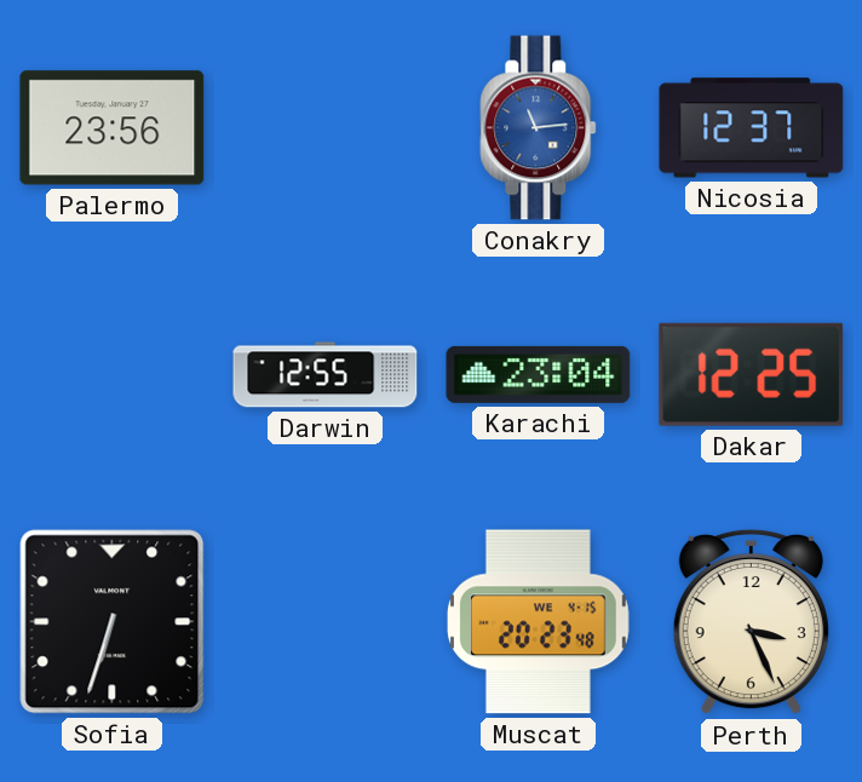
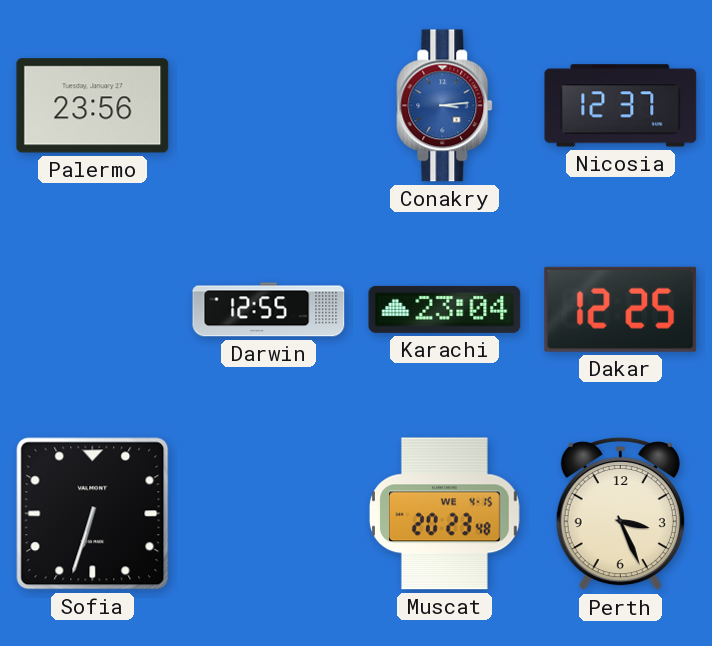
Conakry: 11:14 -> 3:14
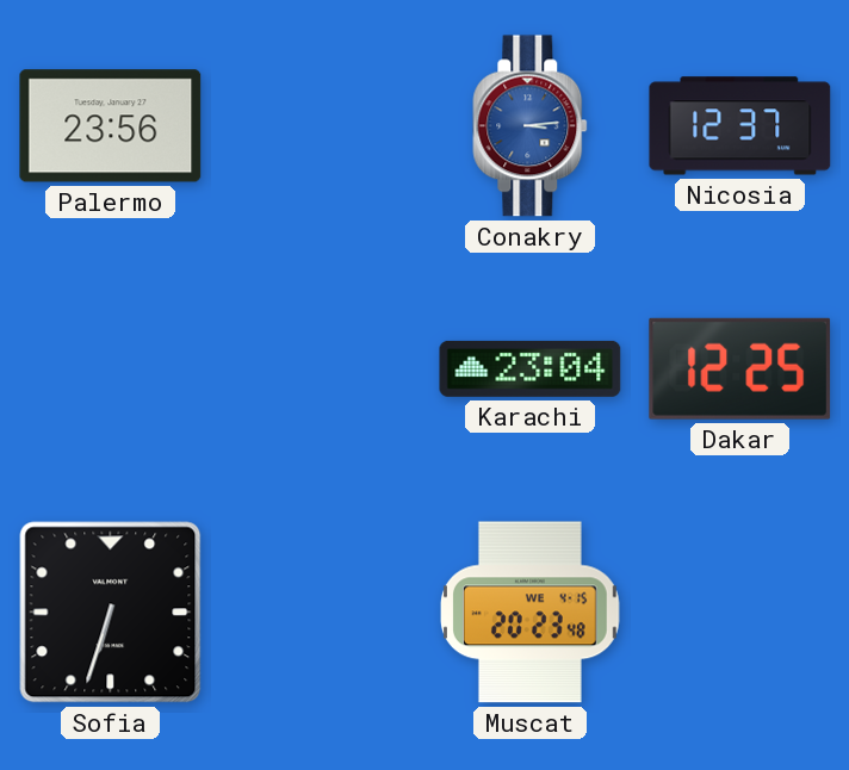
Darwin: 12:55 -> none
Perth: 3:26 -> none
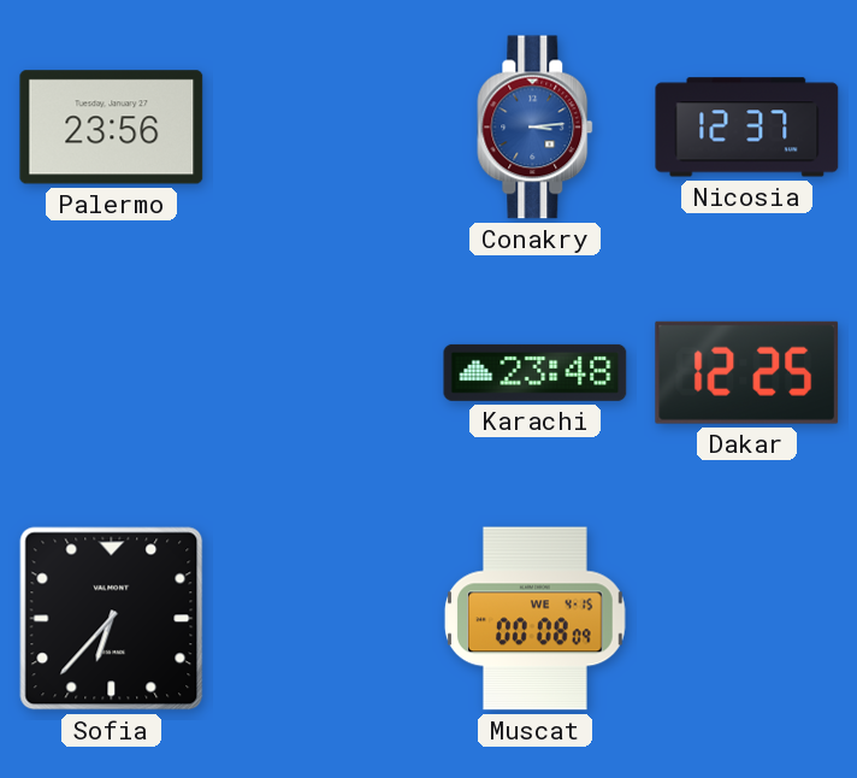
Karachi: 23:04 -> 23:48
Sofia: 6:33 -> 6:37
Muscat: 20:23 -> 00:08
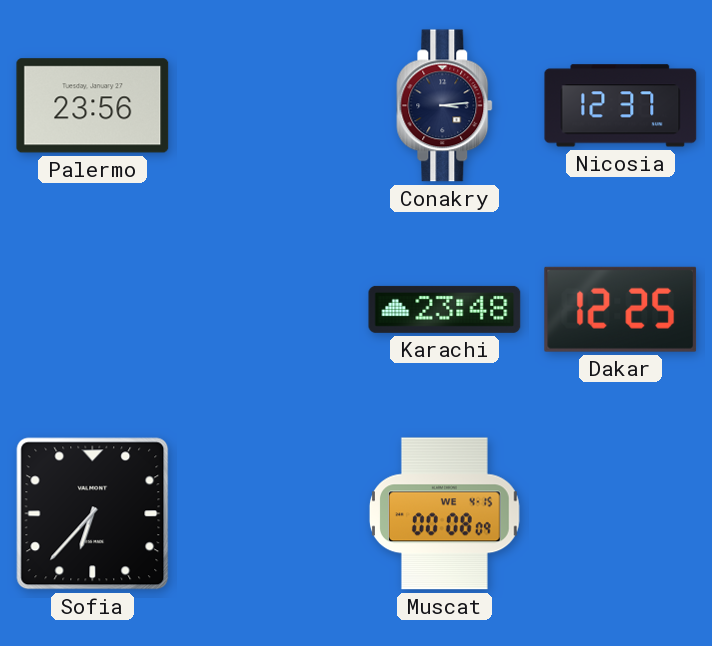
Conakry dial: blue -> navy
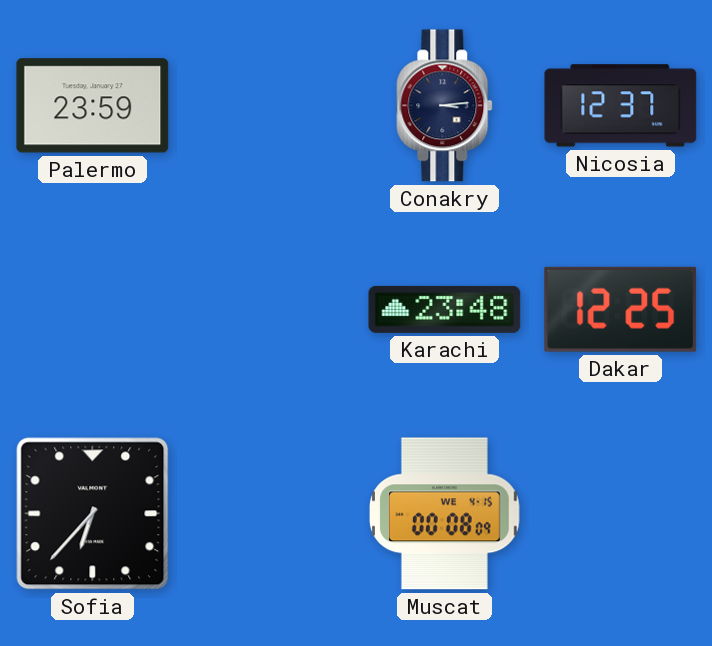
Palermo: 23:56 -> 23:59
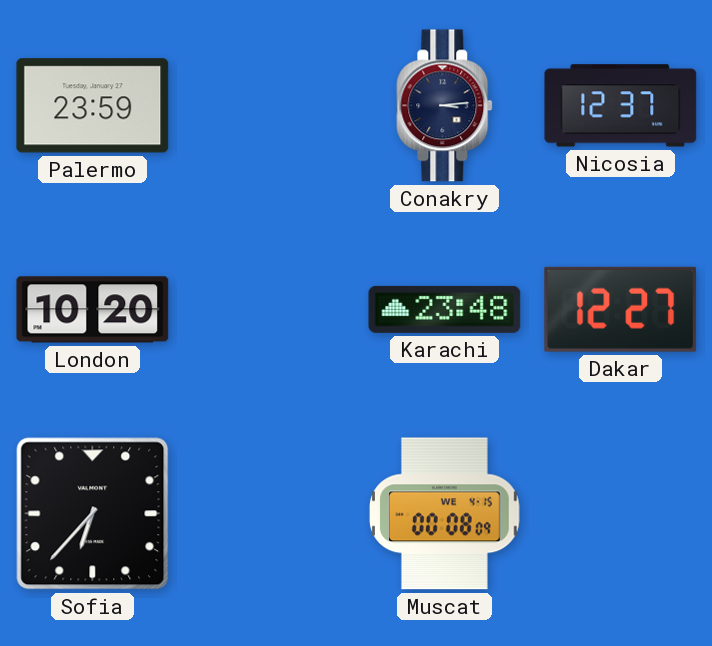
London: none -> 10:20
Dakar: 12:25 -> 12:27
